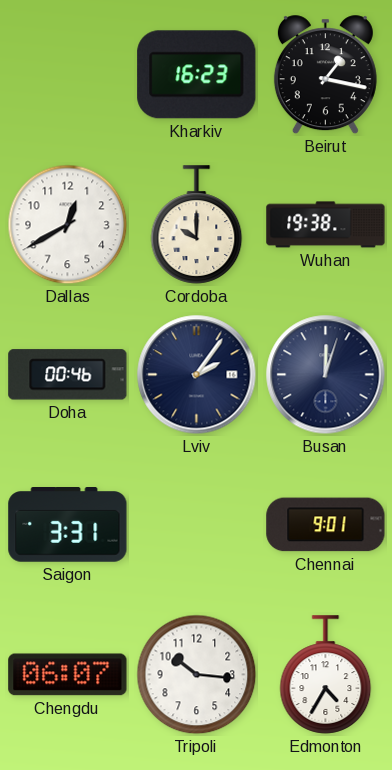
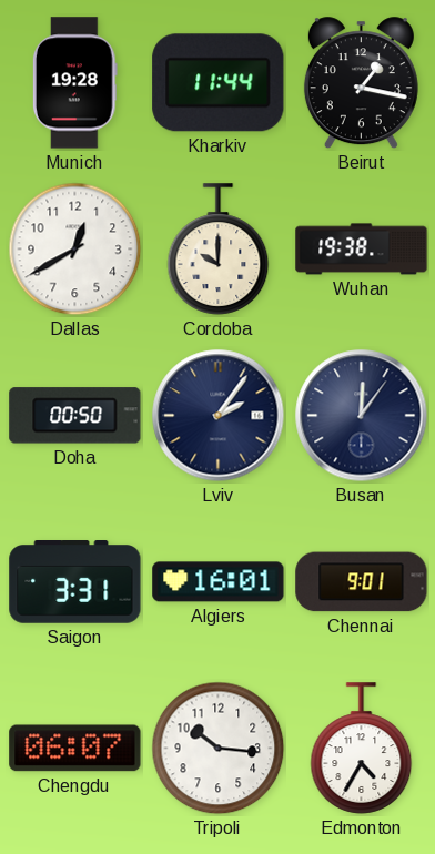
Munich: none -> 19:28
Kharkiv: 16:23 -> 11:44
Doha: 00:46 -> 00:50
Busan: 12:03 -> 12:06
Algiers: none -> 16:01
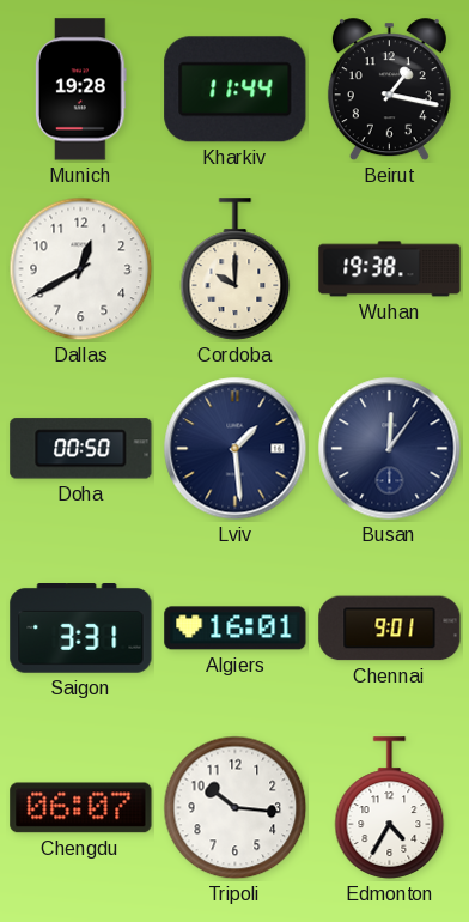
Lviv: 2:06 -> 1:29
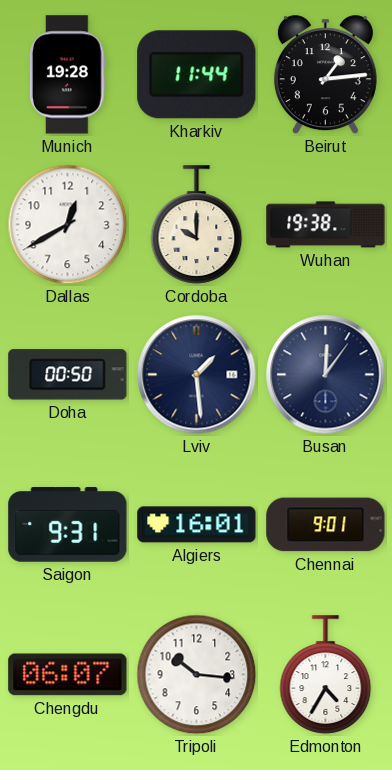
Beirut: 1:17 -> 1:14
Saigon: 3:31 -> 9:31
